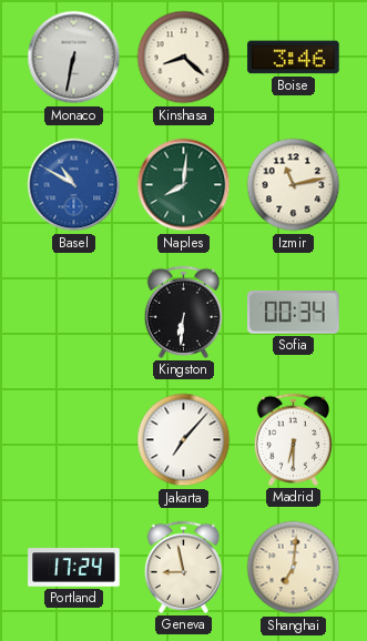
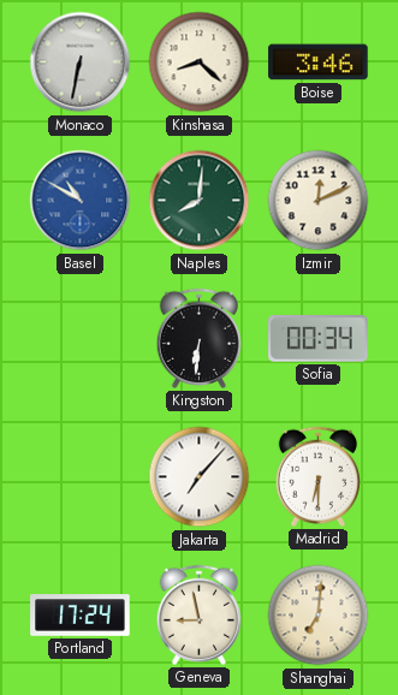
Izmir: 11:13 -> 12:11
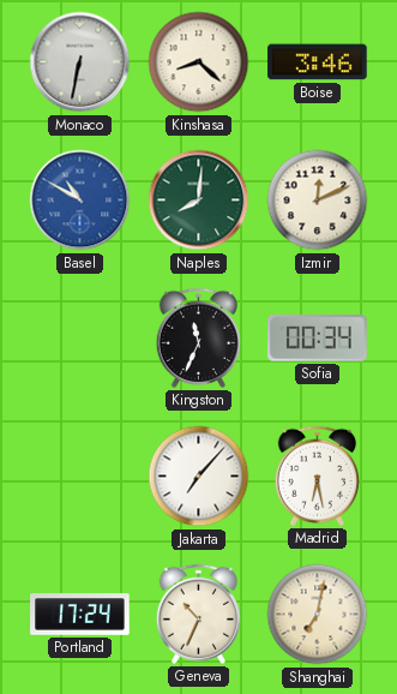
Kingston: 6:31 -> 11:34
Madrid: 6:30 -> 6:28
Geneva: 8:58 -> 10:34
Shanghai: 7:01 -> 7:02
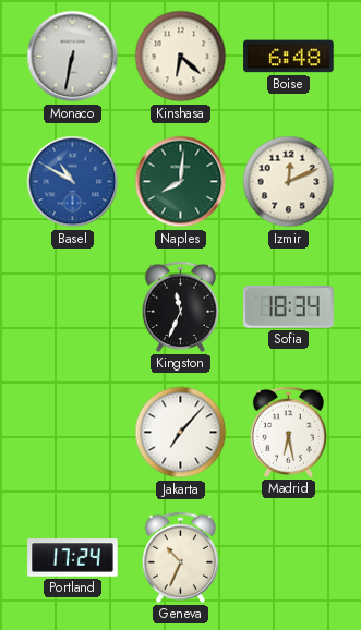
Kinshasa: 8:22 -> 6:22
Boise: 3:46 -> 6:48
Sofia: 00:34 -> 18:34
Shanghai: 7:02 -> none
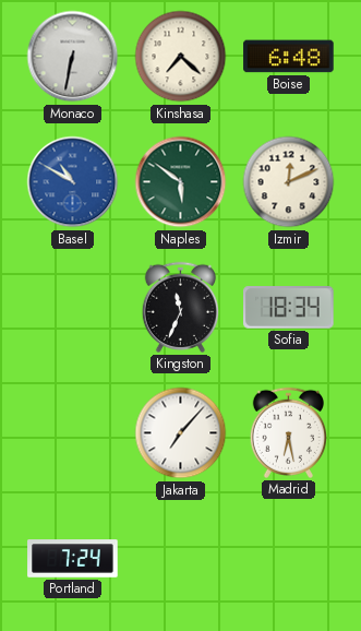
Kinshasa: 6:22 -> 7:22
Naples: 8:01 -> 5:51
Portland: 17:24 -> 7:24
Geneva: 10:34 -> none
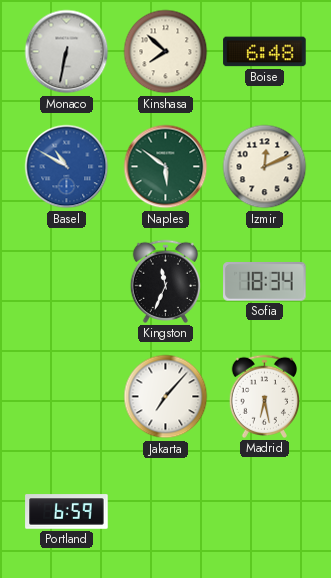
Kinshasa: 7:22 -> 7:52
Portland: 7:24 -> 6:59
